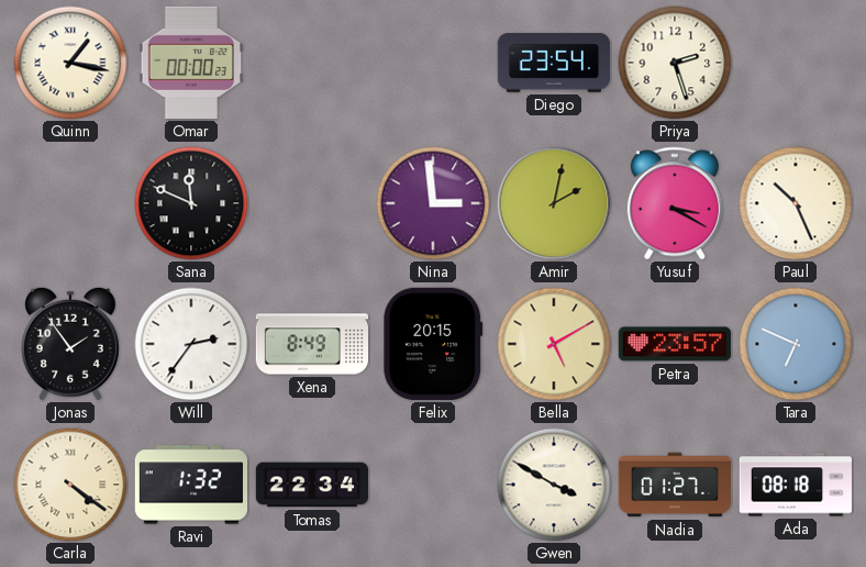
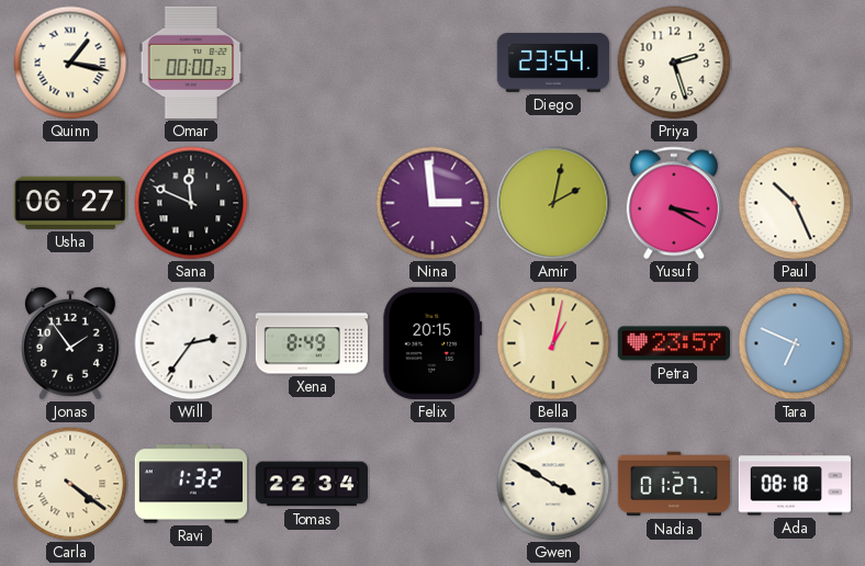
Usha: none -> 06:27
Bella: 5:10 -> 1:02
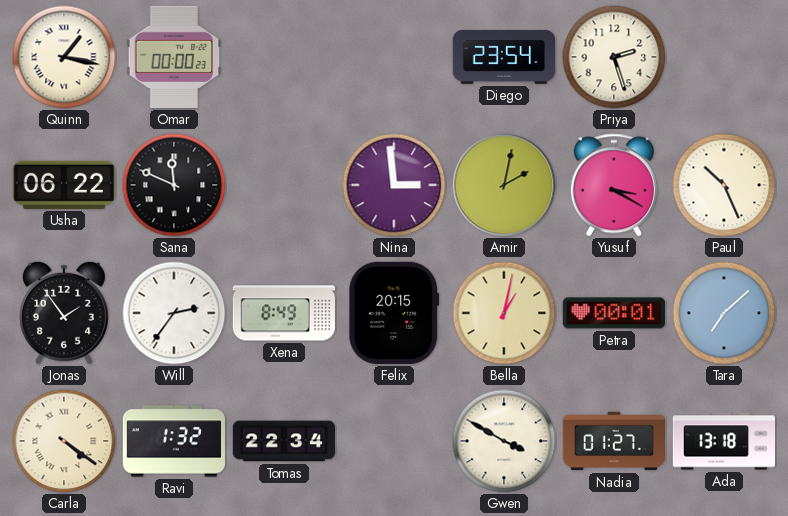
Usha: 06:27 -> 06:22
Petra: 23:57 -> 00:01
Tara: 6:49 -> 7:08
Ada: 08:18 -> 13:18
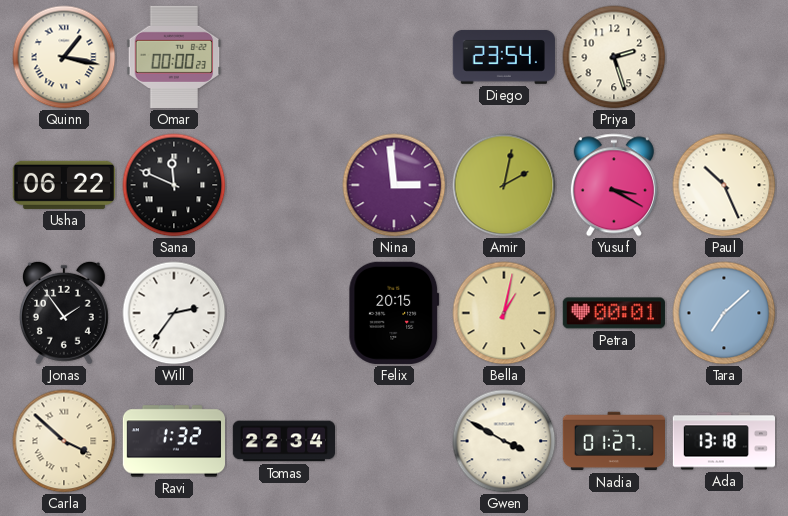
Xena: 8:49 -> none
Carla: 4:21 -> 3:52
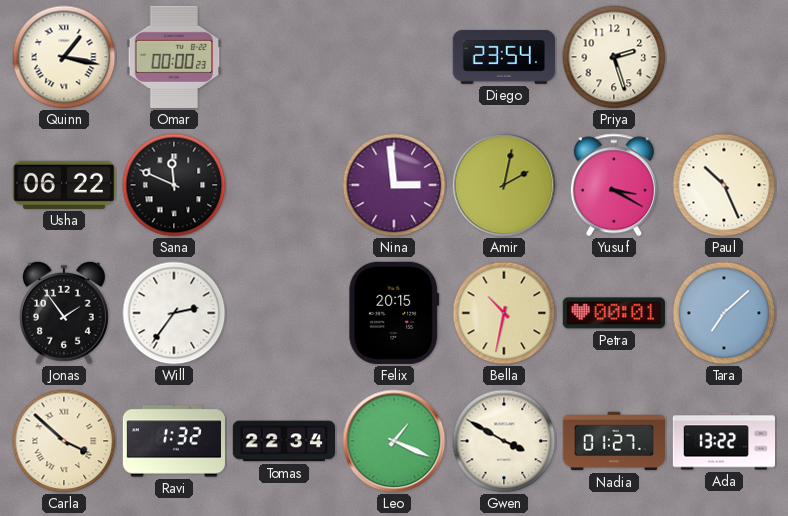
Bella: 1:02 -> 10:32
Leo: none -> 1:19
Ada: 13:18 -> 13:22
